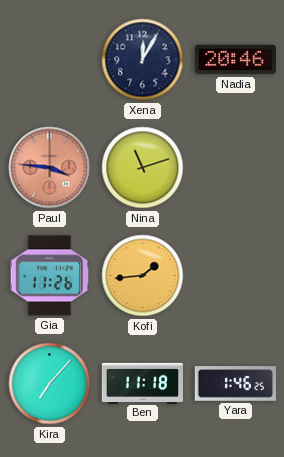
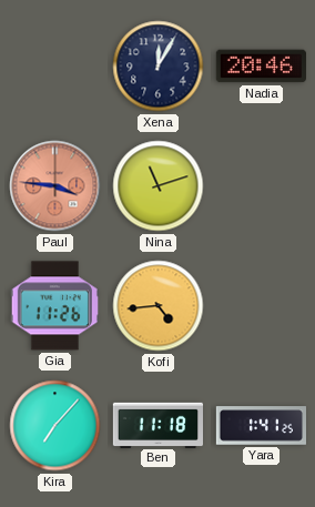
Kofi: 1:44 -> 4:44
Yara: 1:46 -> 1:41
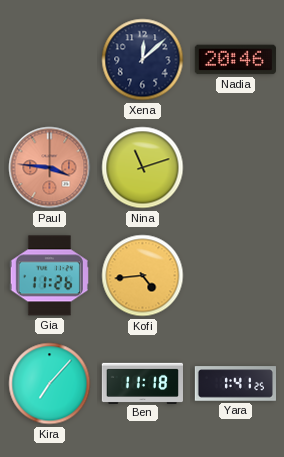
Xena: 12:05 -> 12:08
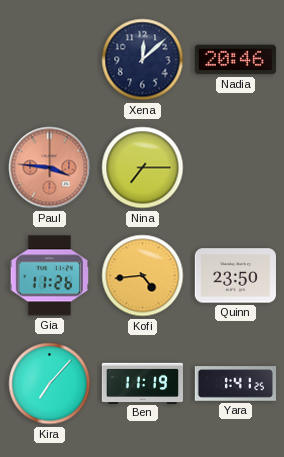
Nina: 11:12 -> 7:15
Quinn: none -> 23:50
Ben: 11:18 -> 11:19
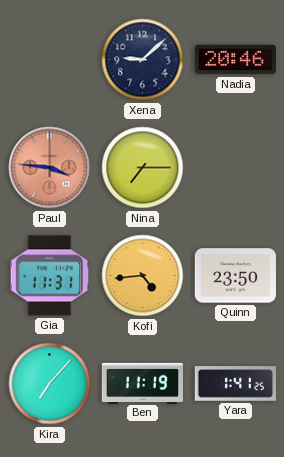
Xena: 12:08 -> 9:08
Gia: 11:26 -> 11:31
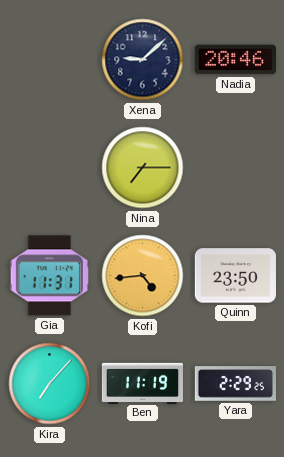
Paul: 3:46 -> none
Yara: 1:41 -> 2:29
